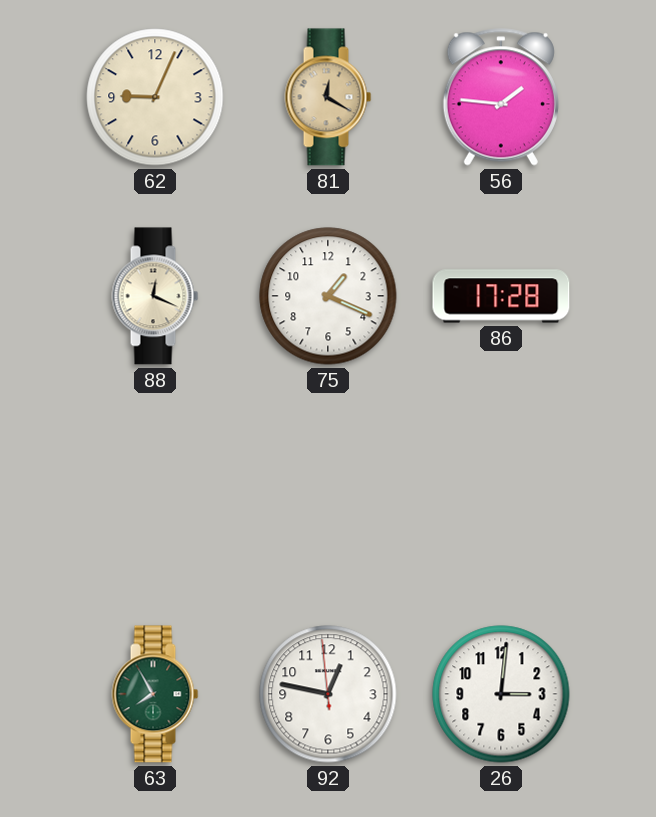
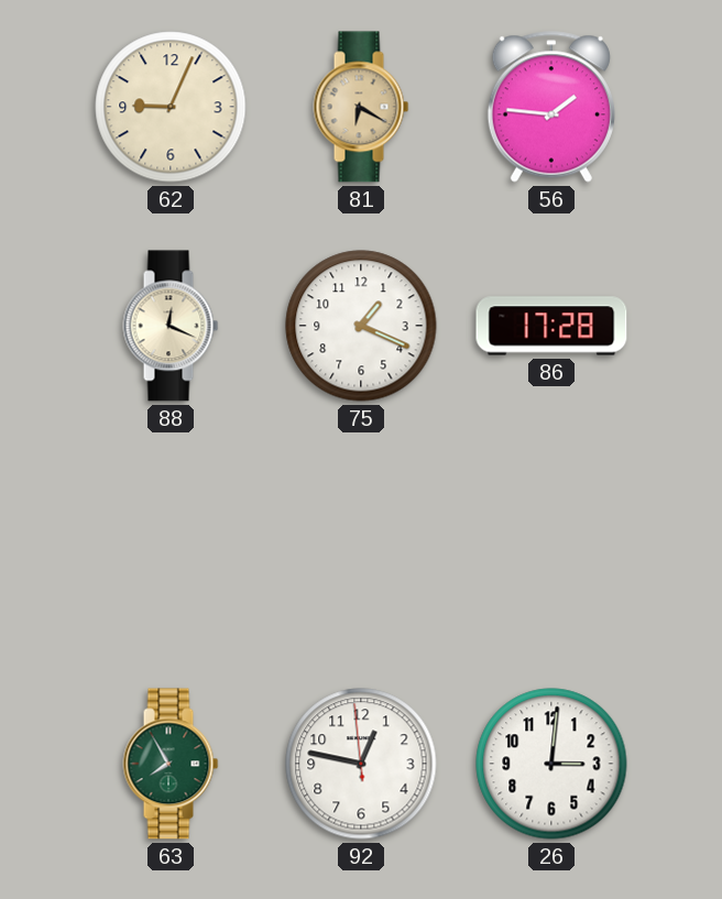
81: 12:20 -> 6:20
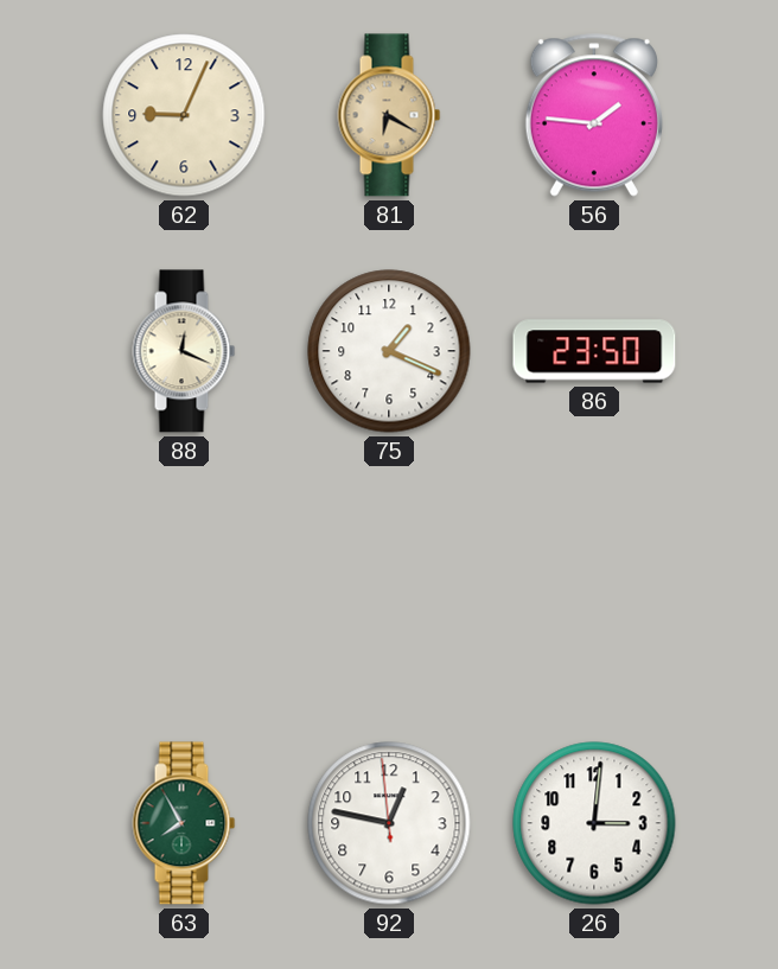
86: 17:28 -> 23:50
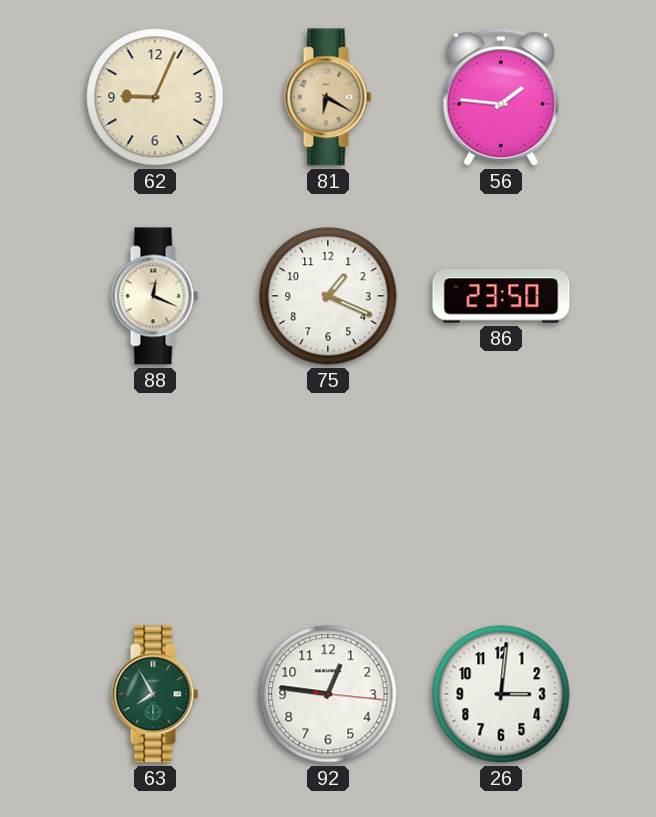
92: 12:46:59 -> 12:46:16
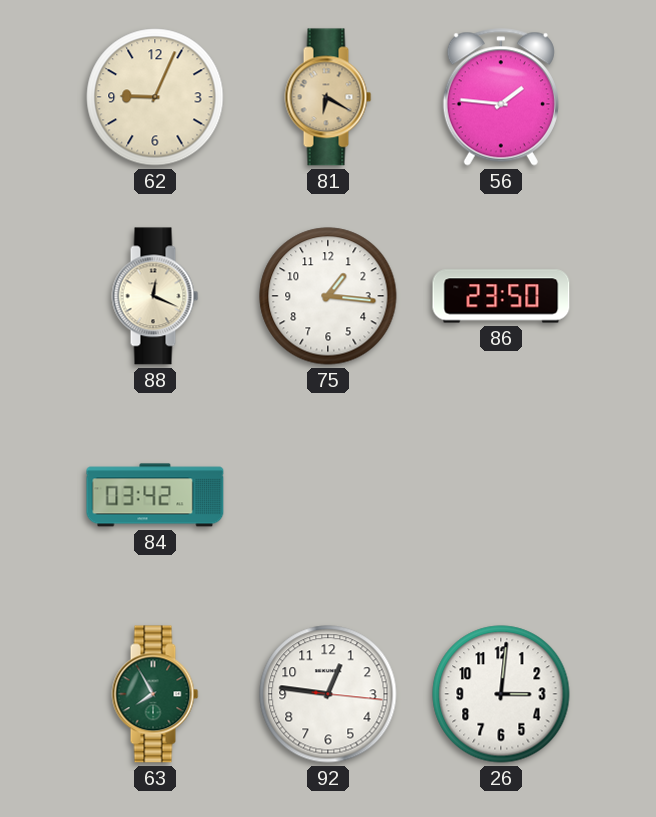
75: 1:19 -> 1:16
84: none -> 03:42
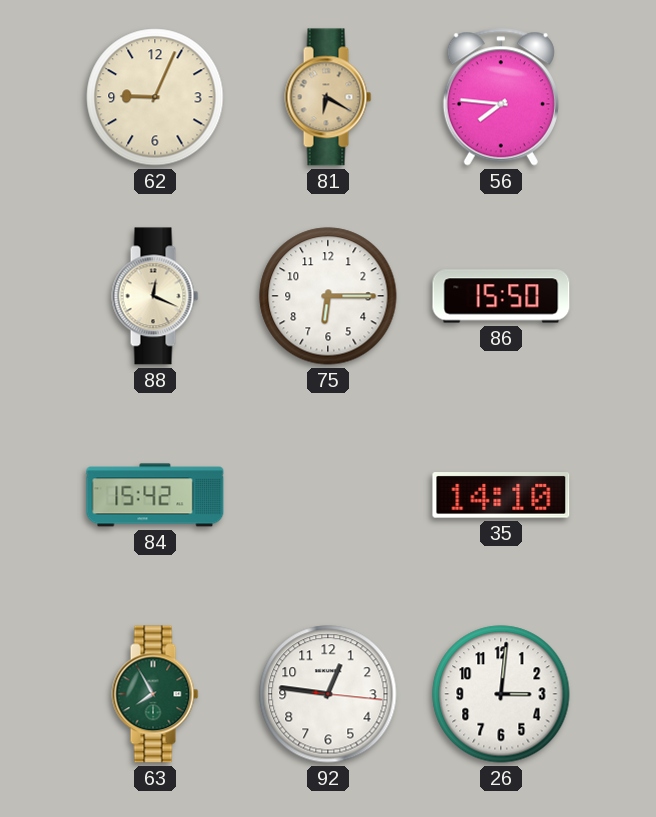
56: 1:46 -> 7:46
75: 1:16 -> 6:15
86: 23:50 -> 15:50
84: 03:42 -> 15:42
35: none -> 14:10
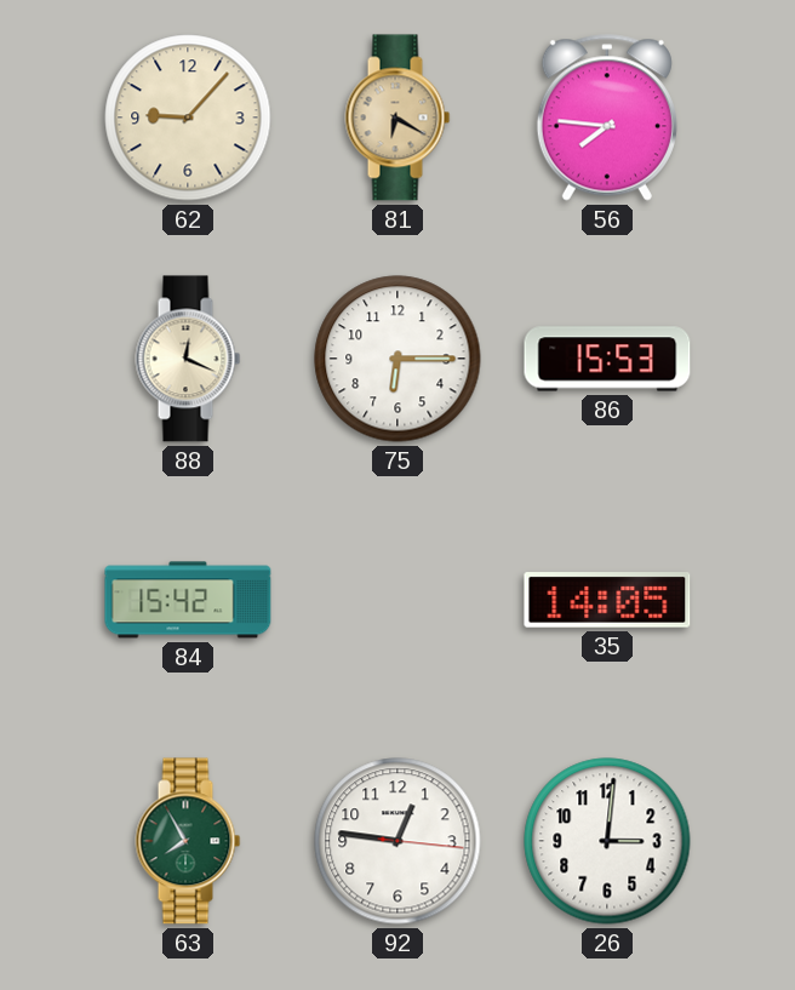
62: 9:04 -> 9:07
86: 15:50 -> 15:53
35: 14:10 -> 14:05
